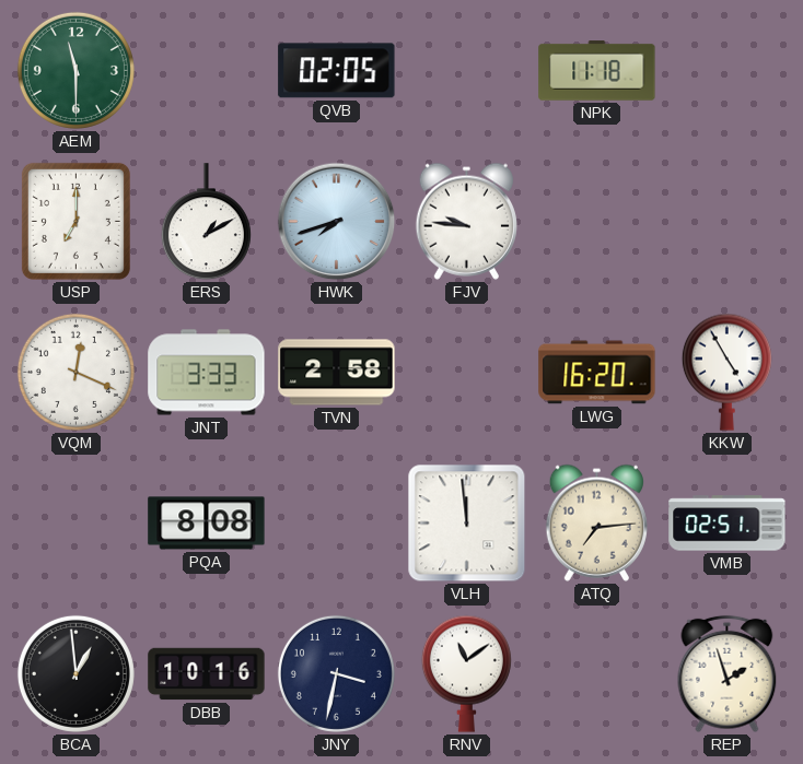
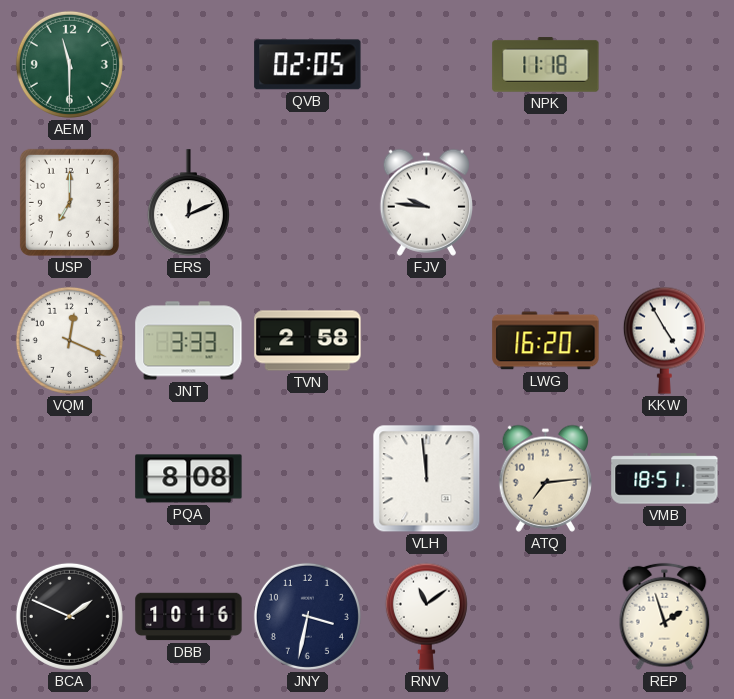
ERS: 1:10 -> 12:11
HWK: 7:42 -> none
VMB: 02:51 -> 18:51
BCA: 12:59 -> 1:49
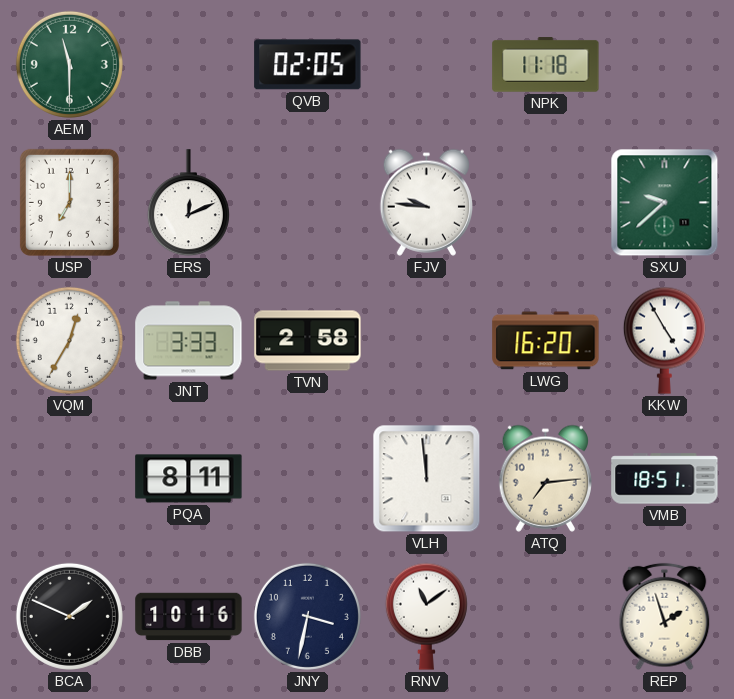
SXU: none -> 9:38
VQM: 12:19 -> 12:35
PQA: 8:08 -> 8:11
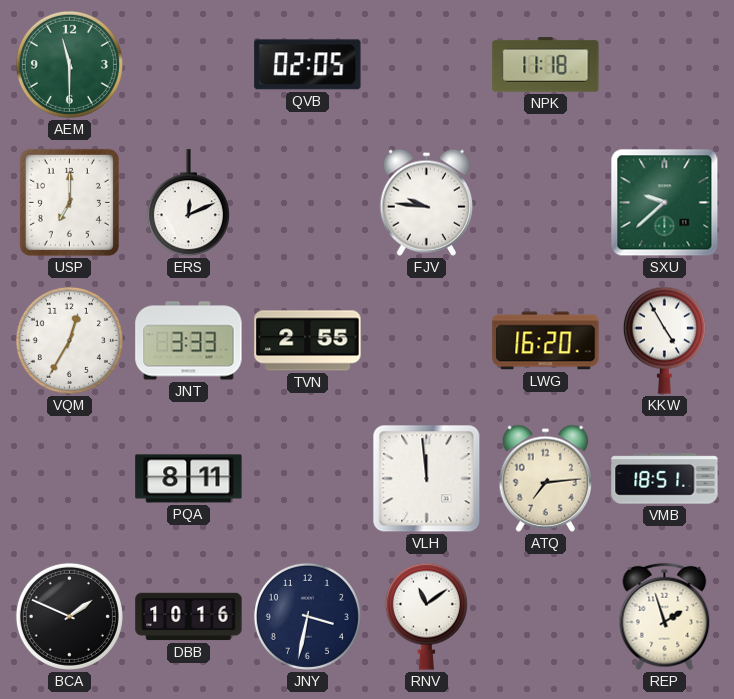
TVN: 2:58 -> 2:55
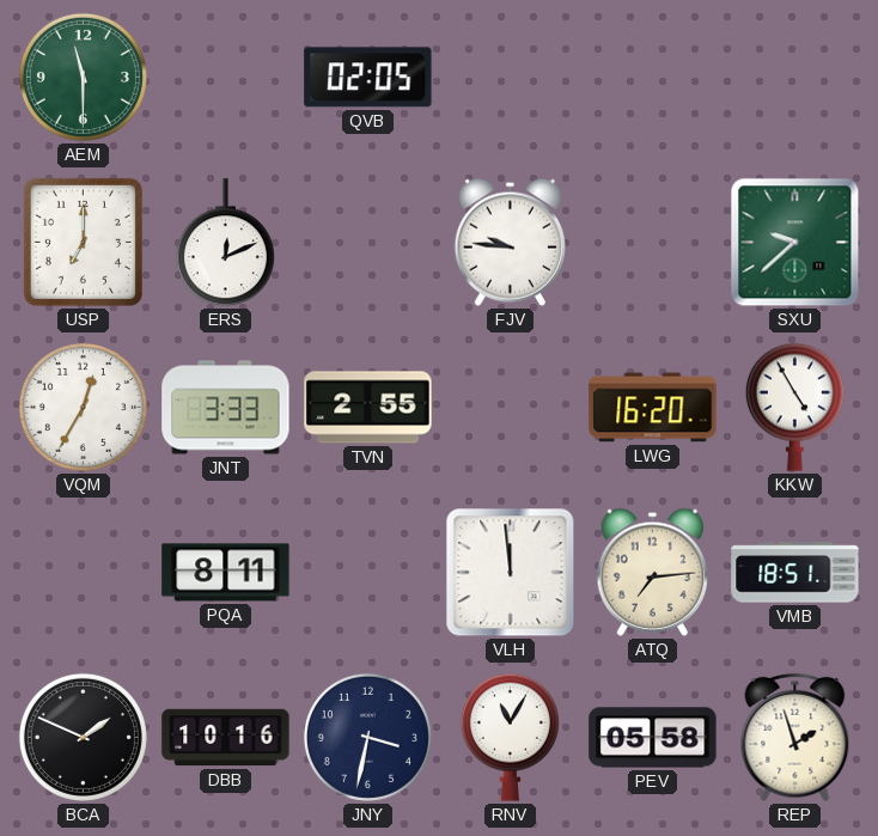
NPK: 11:18 -> none
RNV: 11:09 -> 11:05
PEV: none -> 05:58
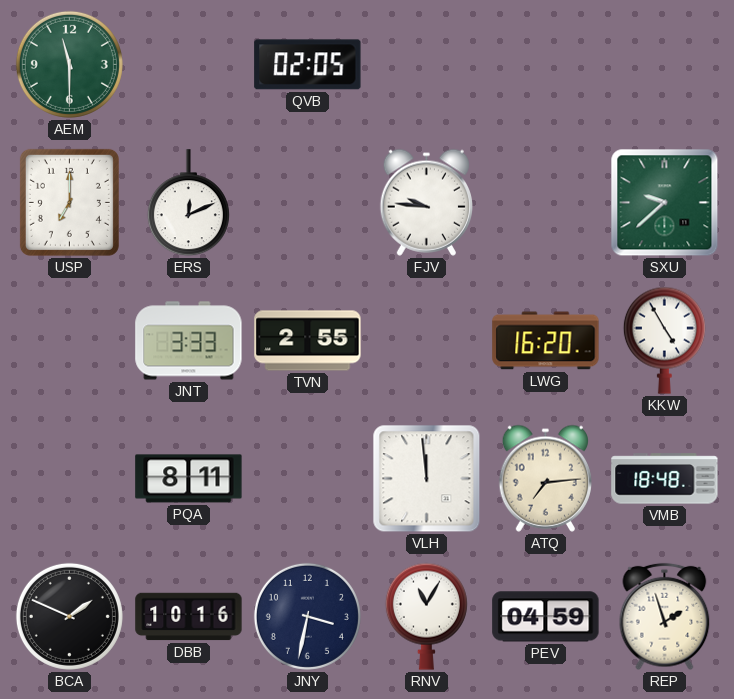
VQM: 12:35 -> none
VMB: 18:51 -> 18:48
PEV: 05:58 -> 04:59
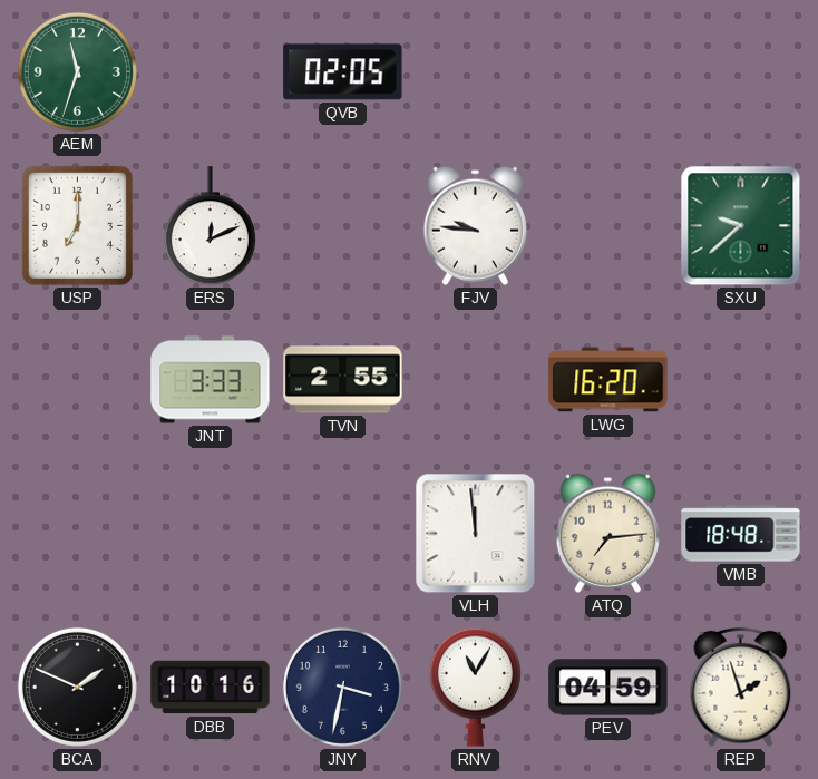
AEM: 11:30 -> 11:33
KKW: 4:55 -> none
PQA: 8:11 -> none
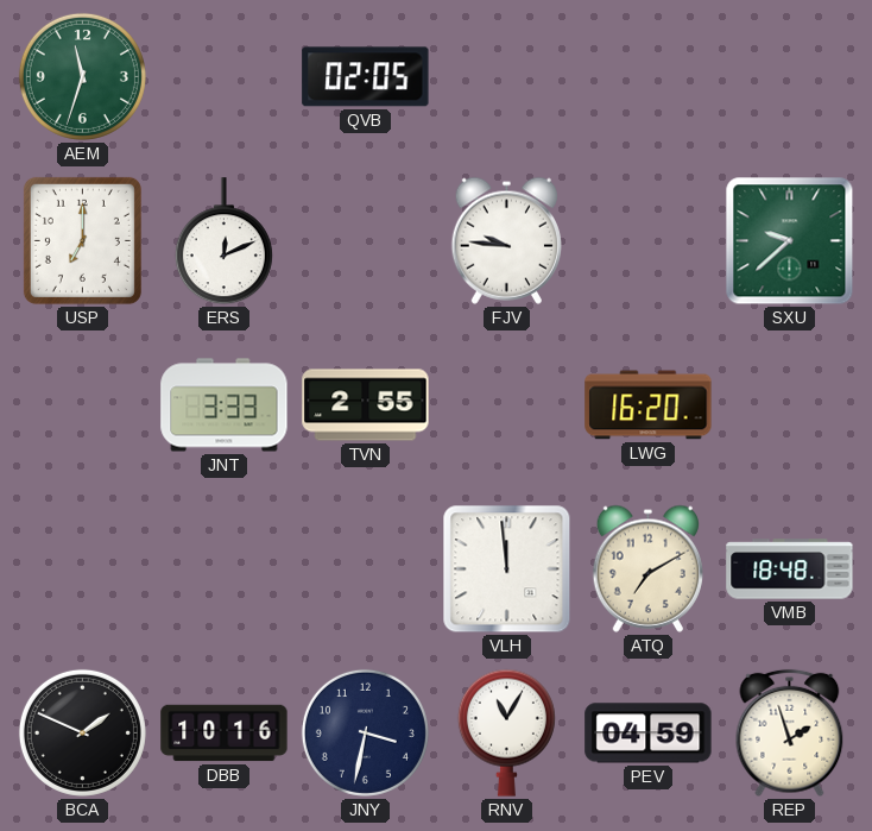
ATQ: 7:14 -> 7:10
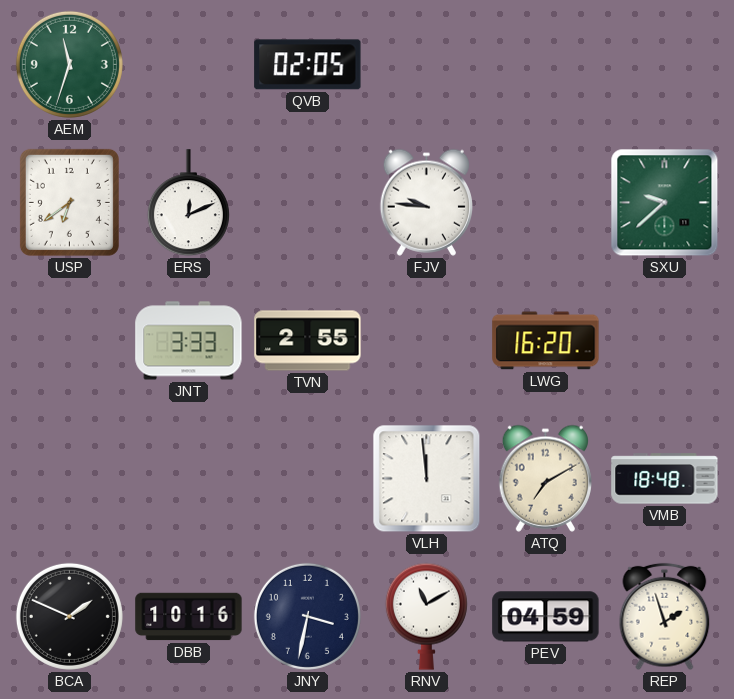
USP: 7:00 -> 6:39
RNV: 11:05 -> 11:10
